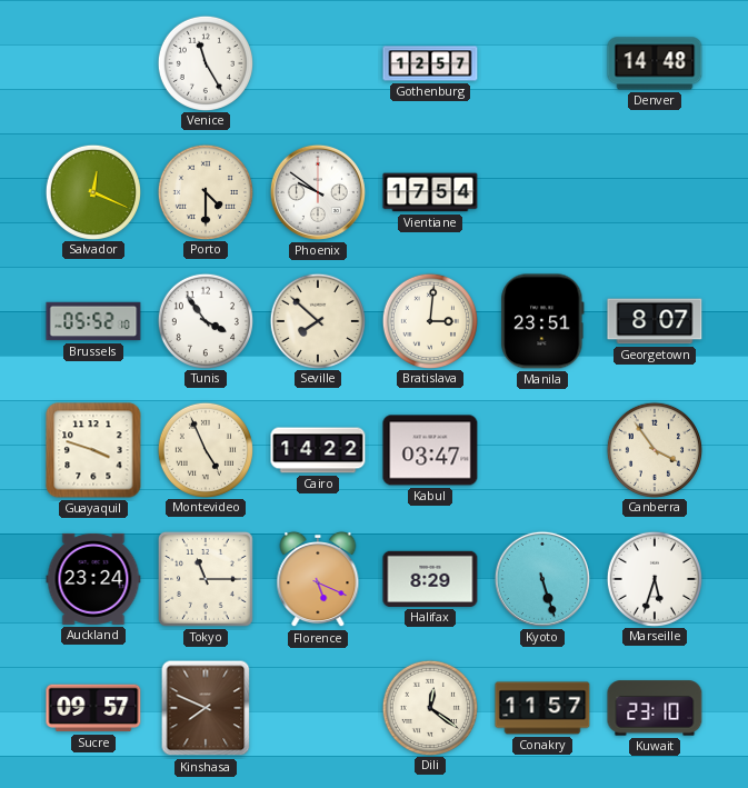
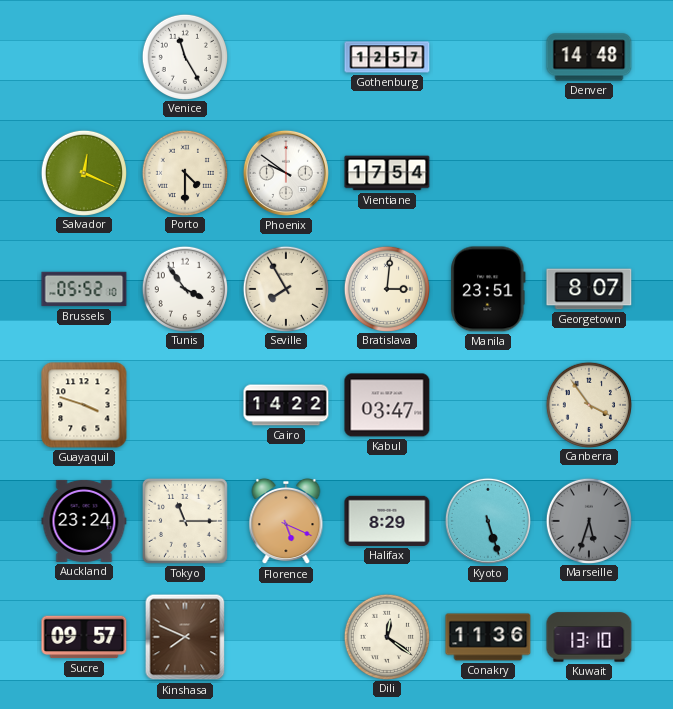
Seville: 7:52 -> 7:55
Montevideo: 4:56 -> none
Marseille dial: white -> grey
Conakry: 11:57 -> 11:36
Kuwait: 23:10 -> 13:10
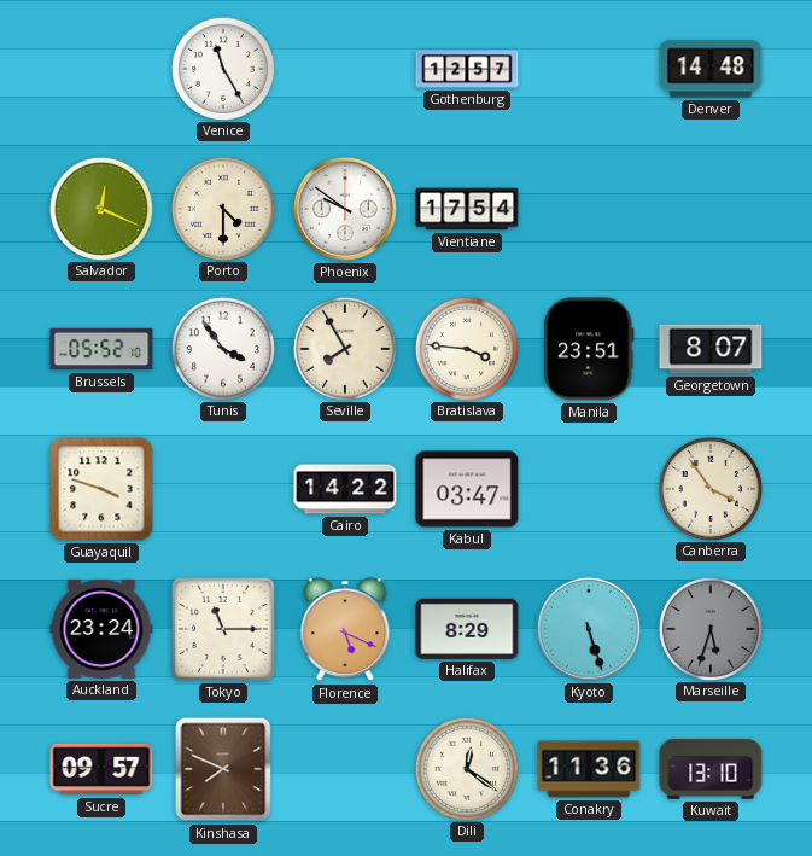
Bratislava: 3:01 -> 3:46
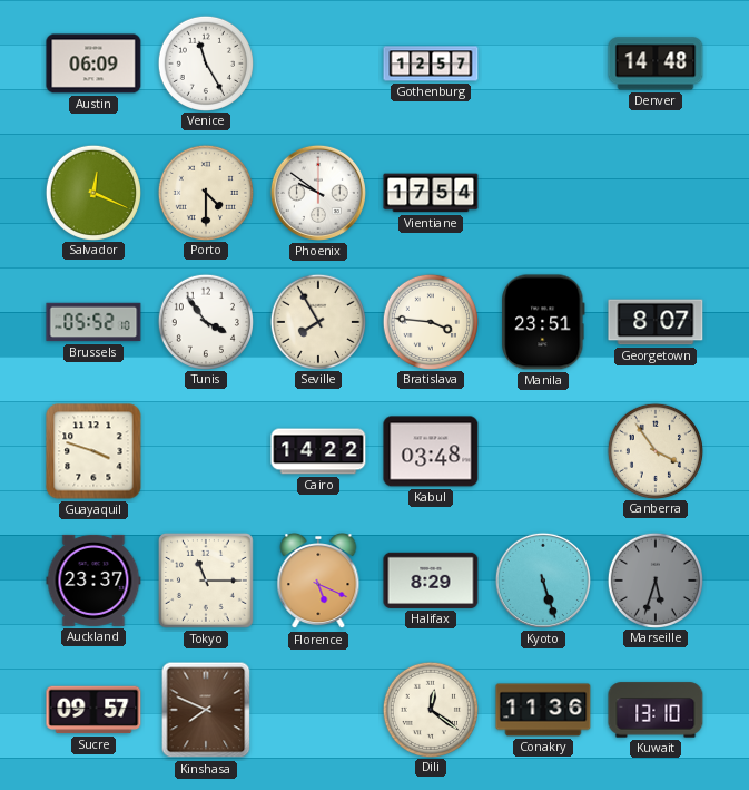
Austin: none -> 06:09
Kabul: 03:47 -> 03:48
Auckland: 23:24 -> 23:37
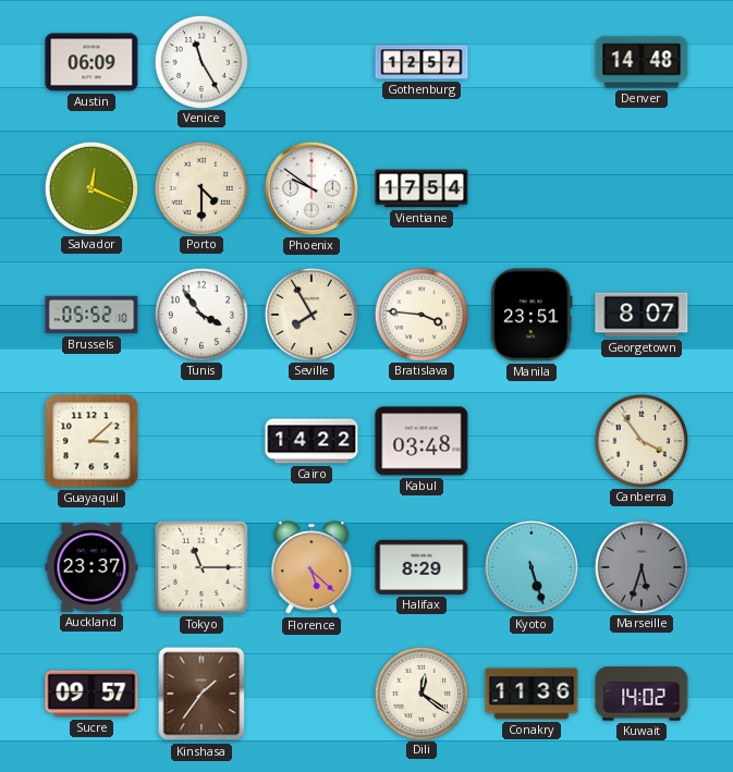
Guayaquil: 3:48 -> 3:08
Florence: 5:19 -> 5:22
Kinshasa: 7:49 -> 1:36
Kuwait: 13:10 -> 14:02
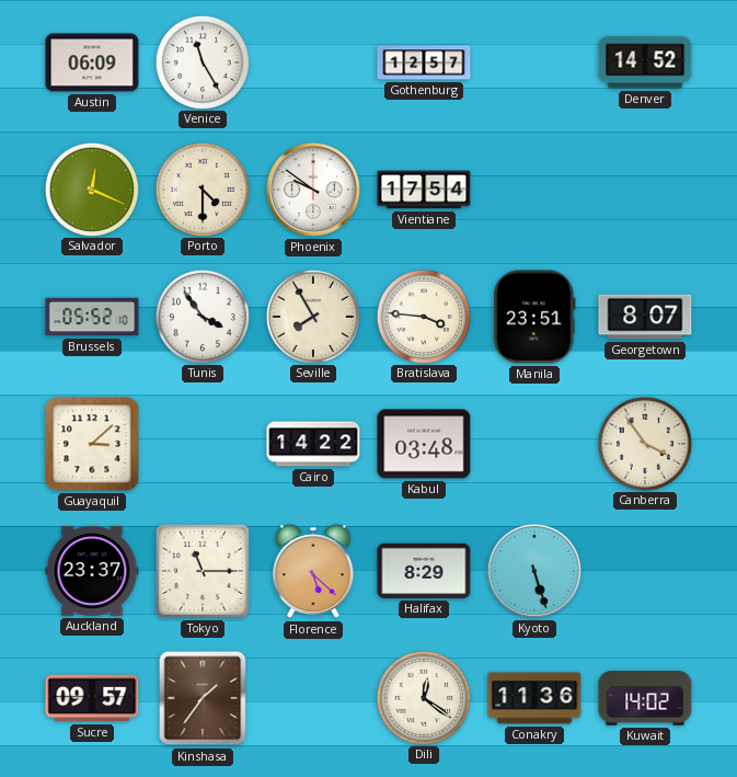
Denver: 14:48 -> 14:52
Marseille: 5:33 -> none
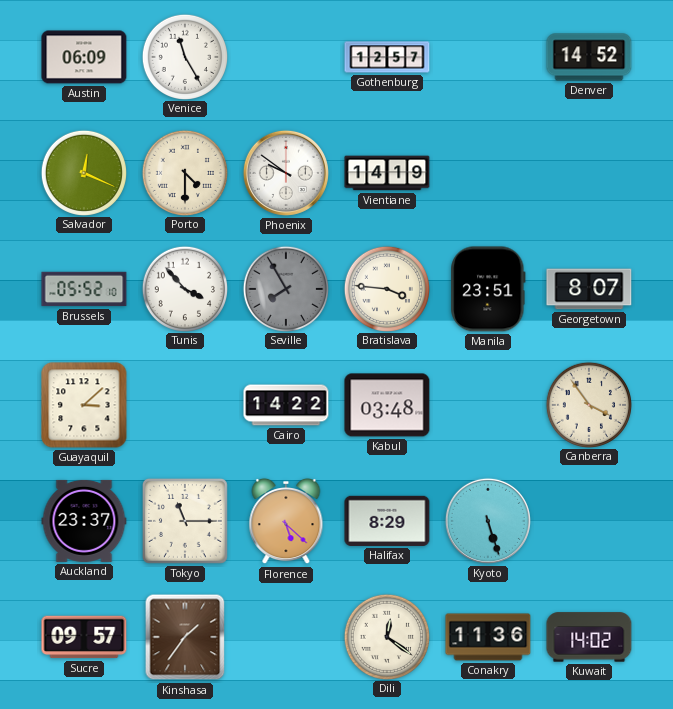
Vientiane: 17:54 -> 14:19
Tunis: 3:54 -> 3:53
Seville dial: cream -> grey
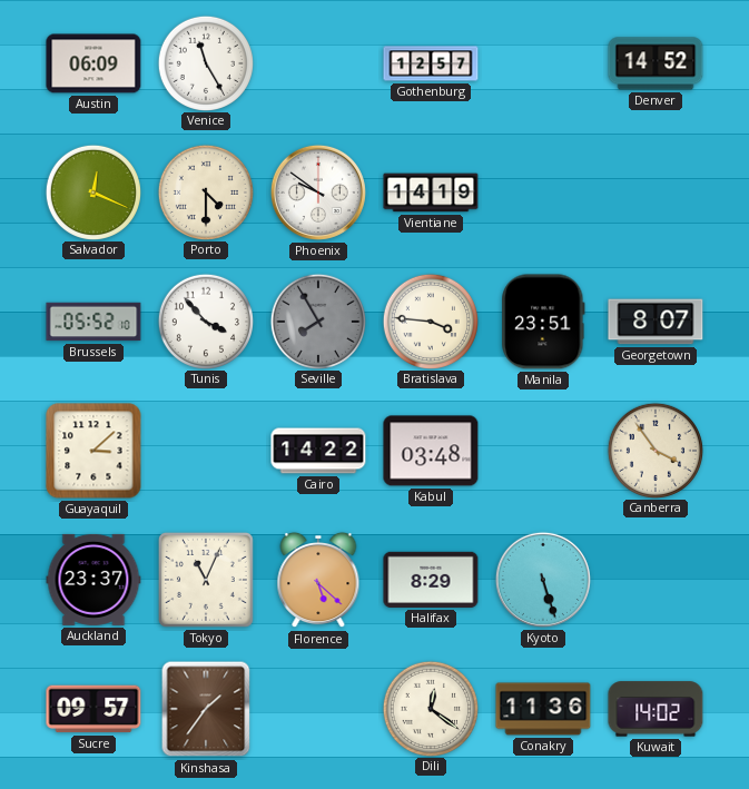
Tokyo: 11:15 -> 11:04
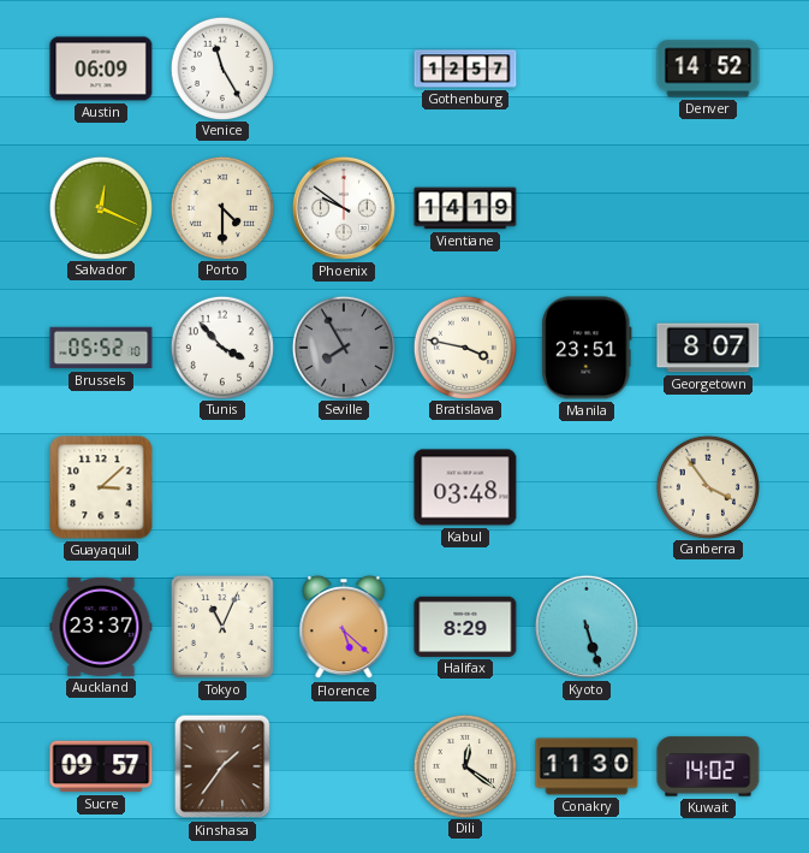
Bratislava: 3:46 -> 3:47
Cairo: 14:22 -> none
Conakry: 11:36 -> 11:30
